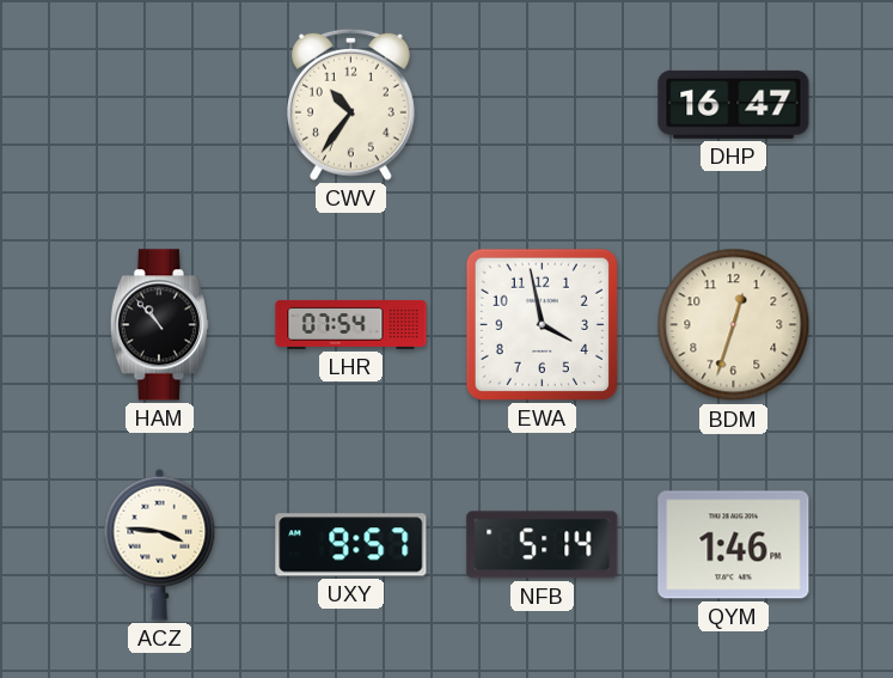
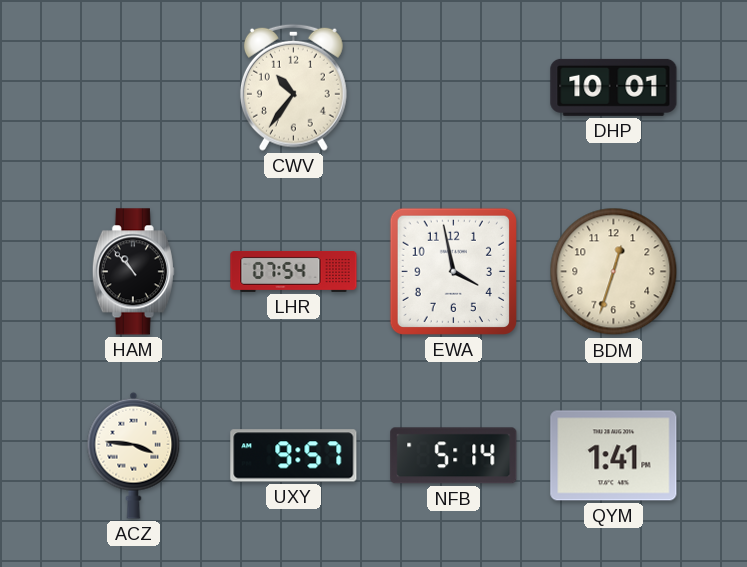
DHP: 16:47 -> 10:01
QYM: 1:46 -> 1:41
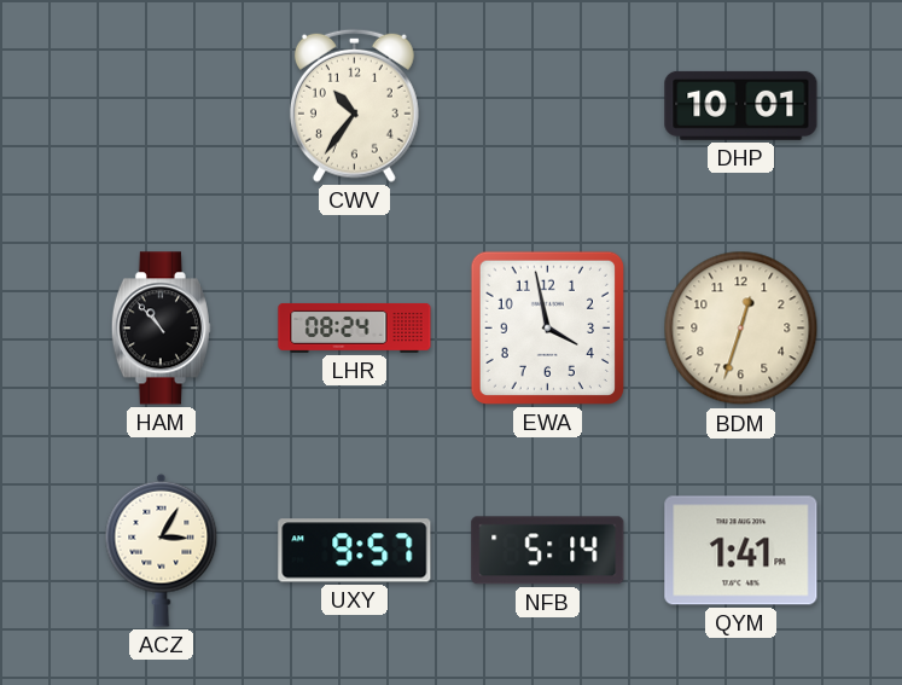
LHR: 07:54 -> 08:24
ACZ: 3:46 -> 3:05
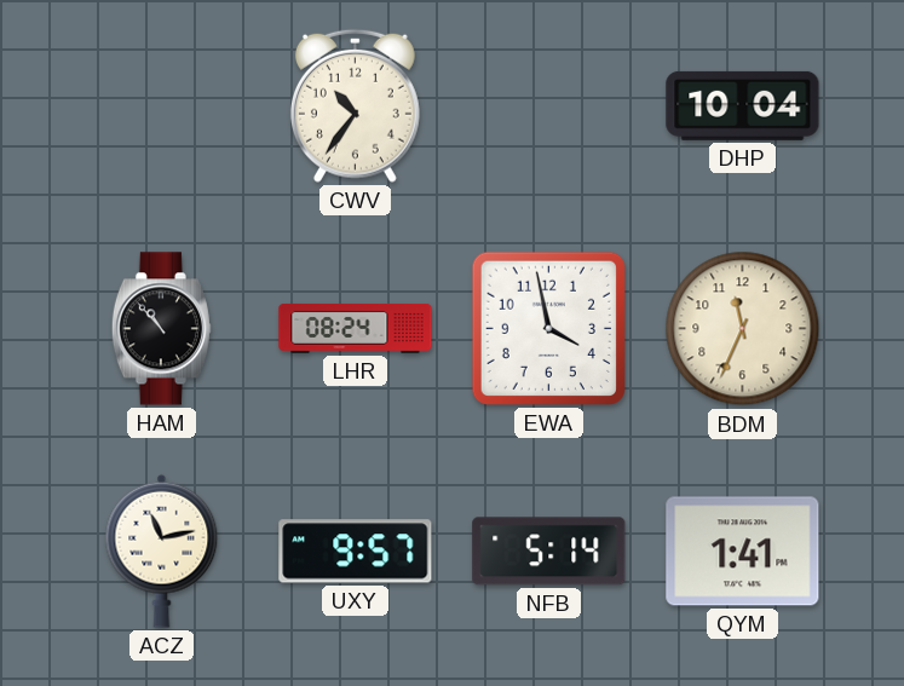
DHP: 10:01 -> 10:04
BDM: 12:33 -> 11:34
ACZ: 3:05 -> 11:13
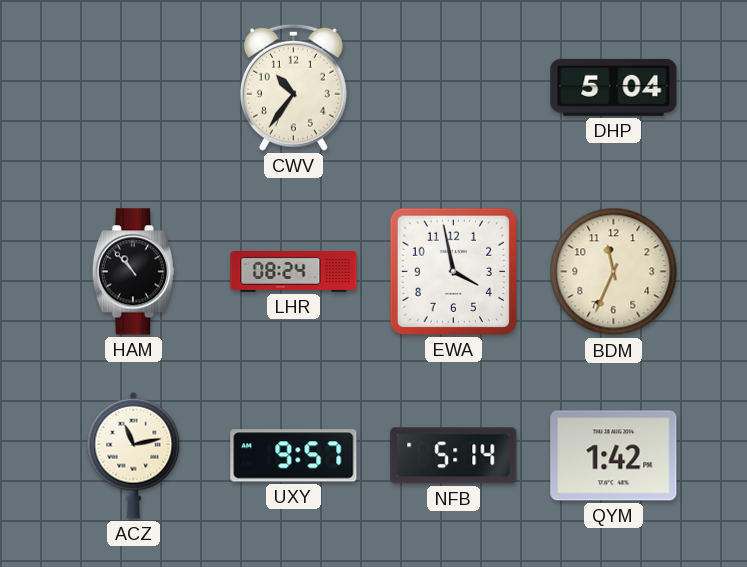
DHP: 10:04 -> 5:04
QYM: 1:41 -> 1:42
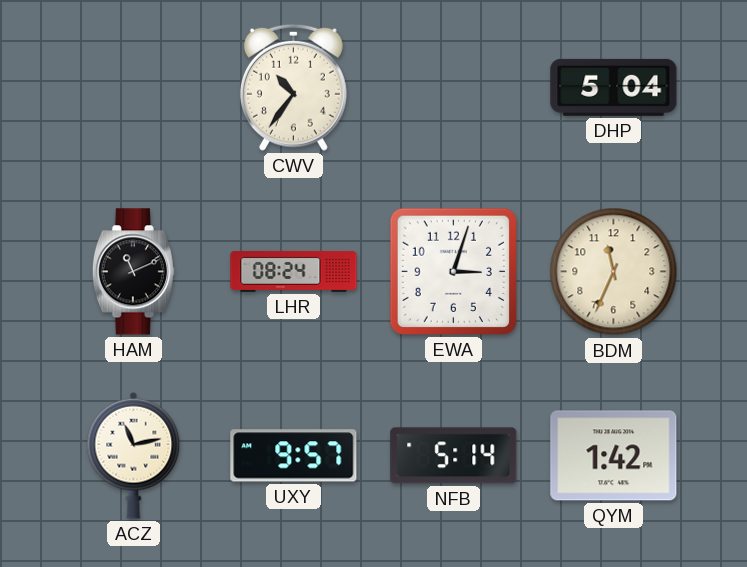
HAM: 10:53 -> 11:11
EWA: 3:58 -> 3:03
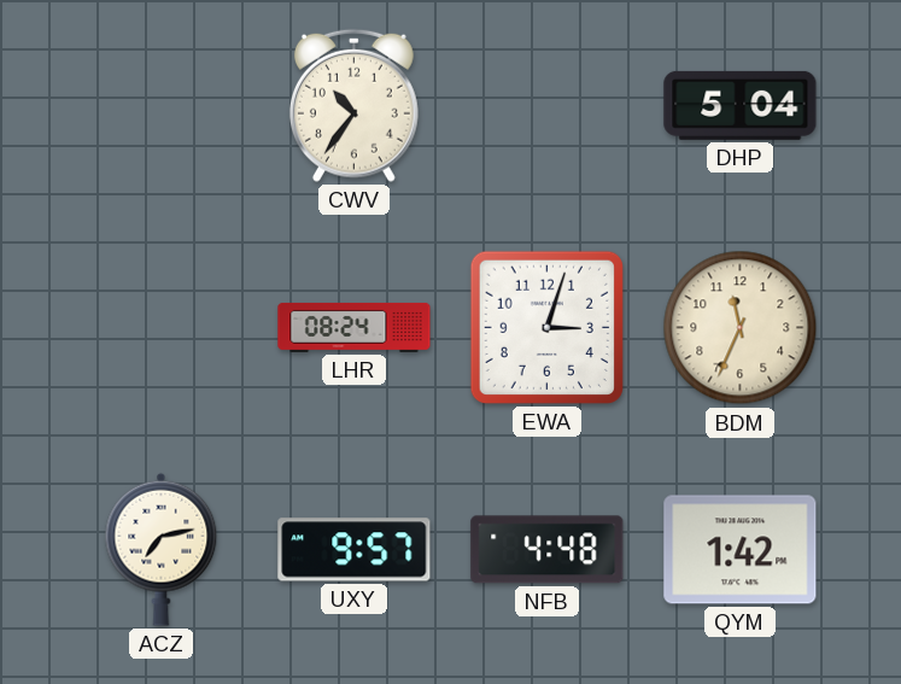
HAM: 11:11 -> none
ACZ: 11:13 -> 7:13
NFB: 5:14 -> 4:48
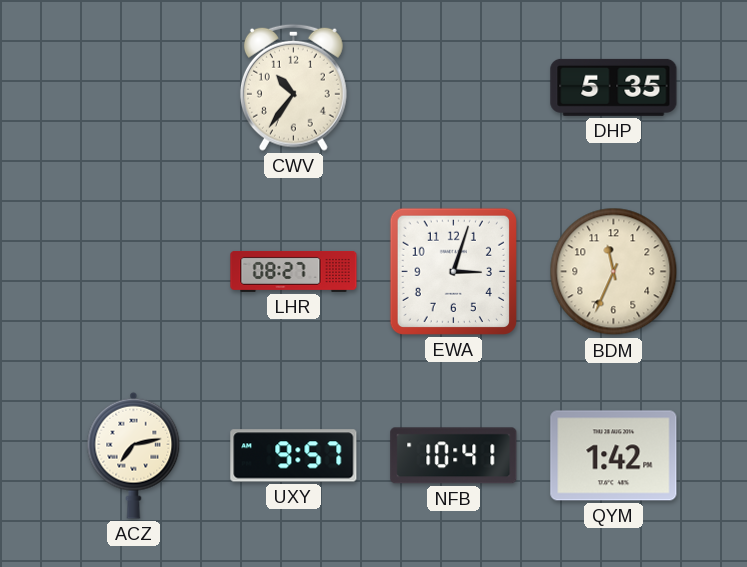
DHP: 5:04 -> 5:35
LHR: 08:24 -> 08:27
NFB: 4:48 -> 10:41
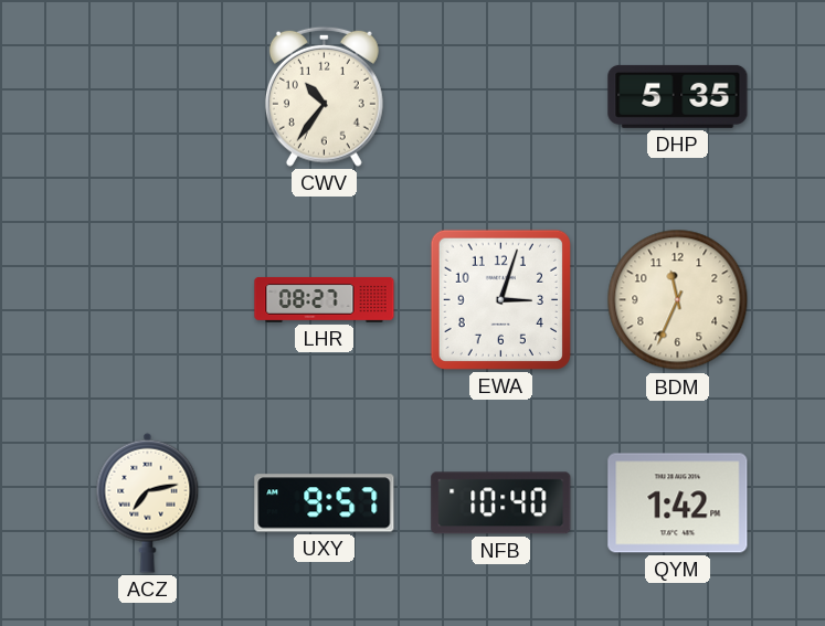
NFB: 10:41 -> 10:40
